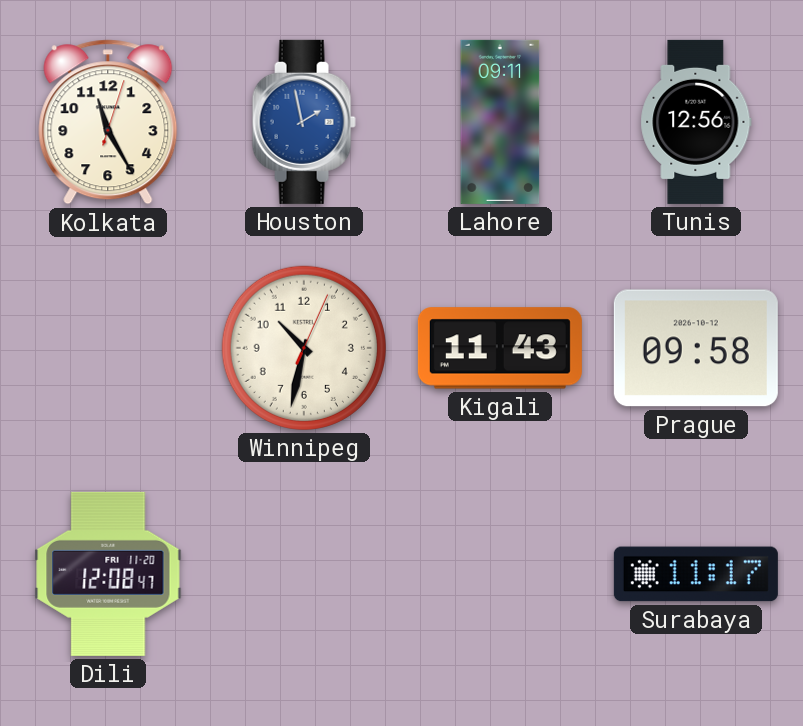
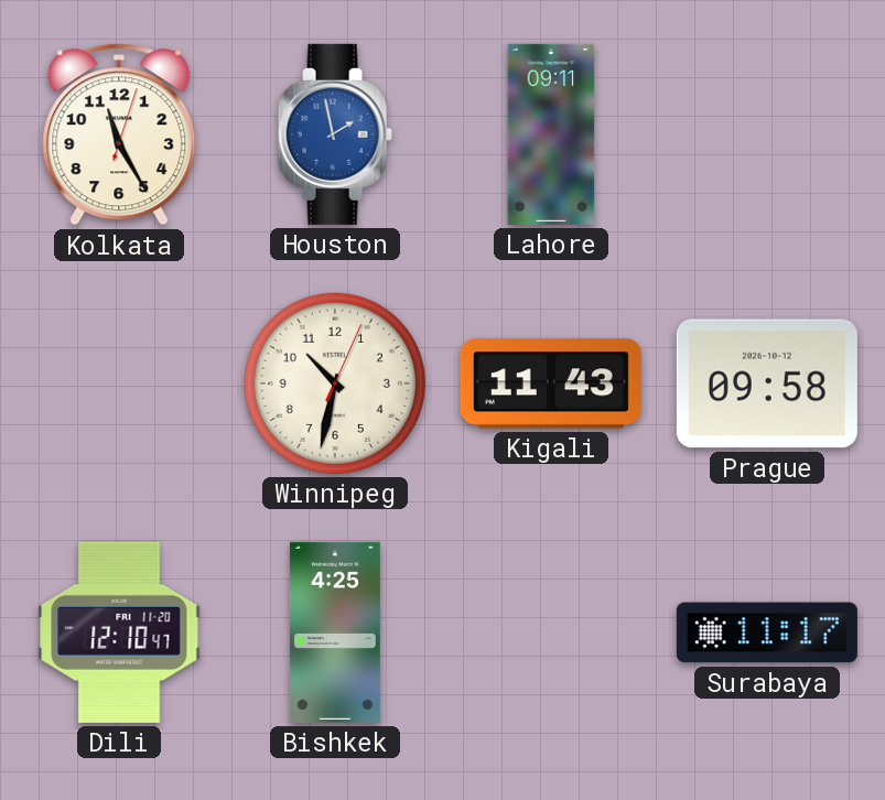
Tunis: 12:56 -> none
Dili: 12:08 -> 12:10
Bishkek: none -> 4:25
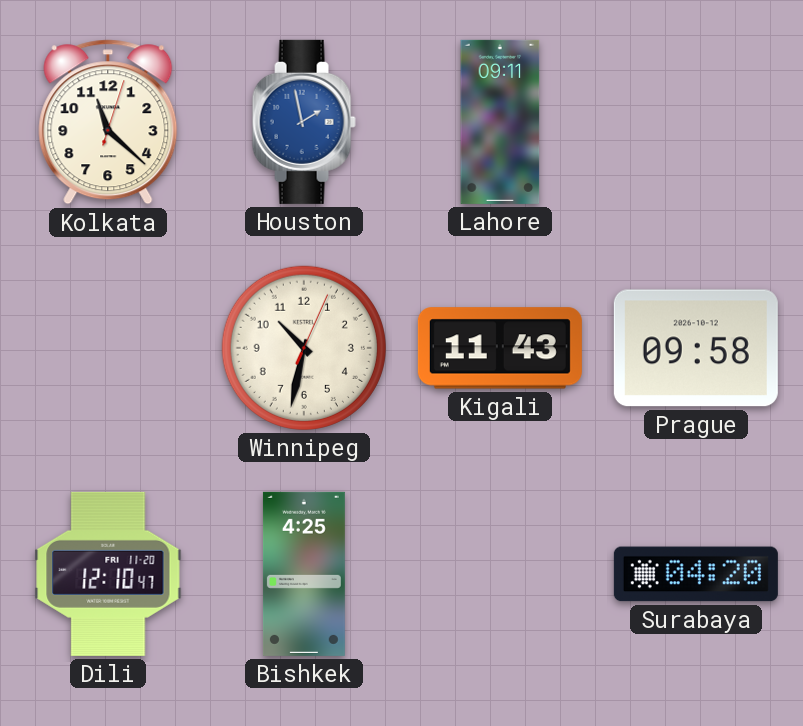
Kolkata: 11:25 -> 11:22
Surabaya: 11:17 -> 04:20
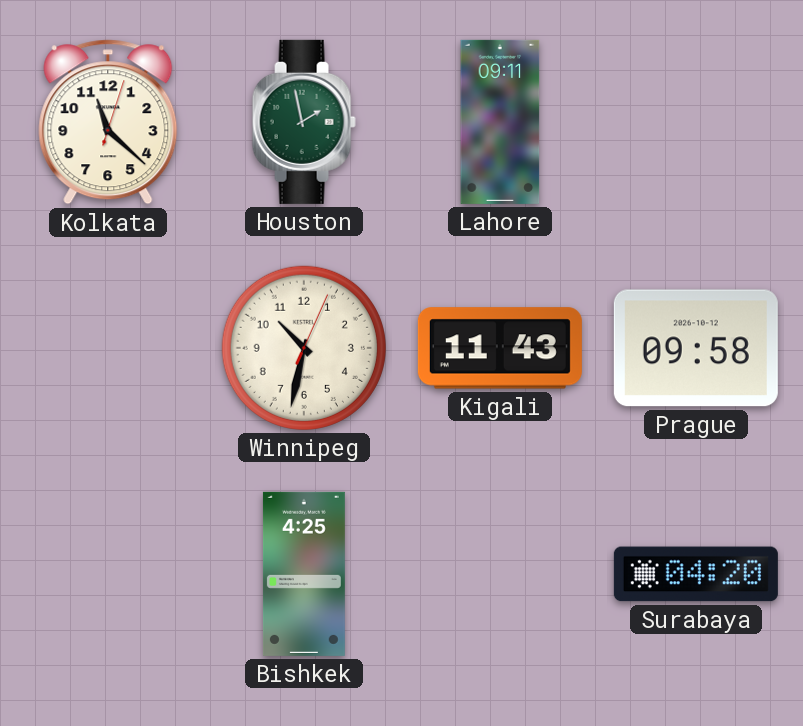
Houston dial: blue -> green
Dili: 12:10 -> none
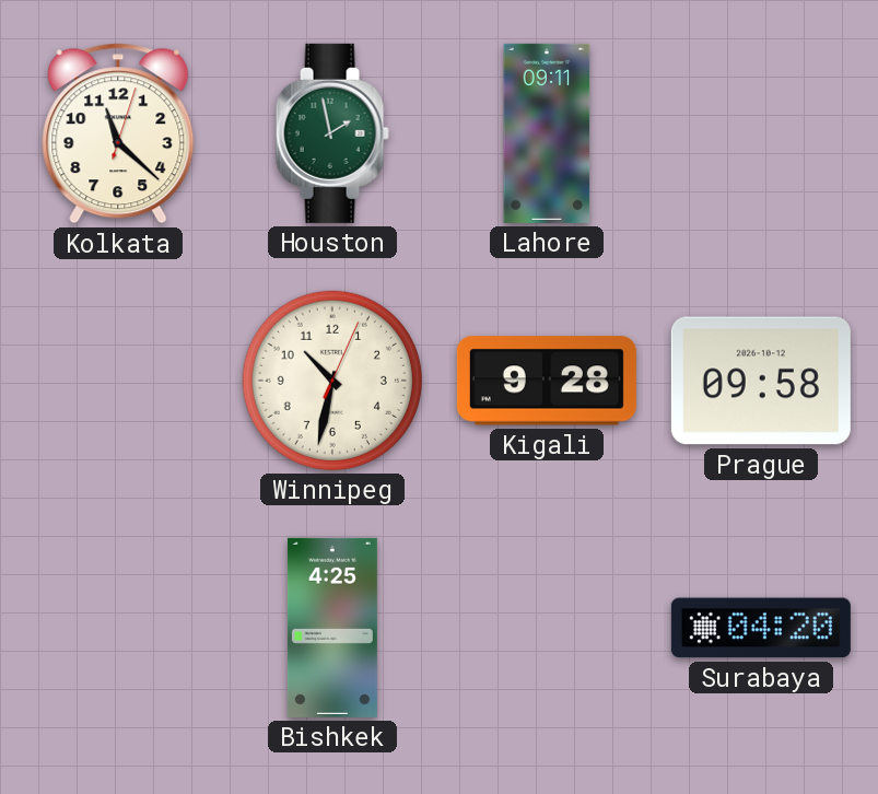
Kigali: 11:43 -> 9:28
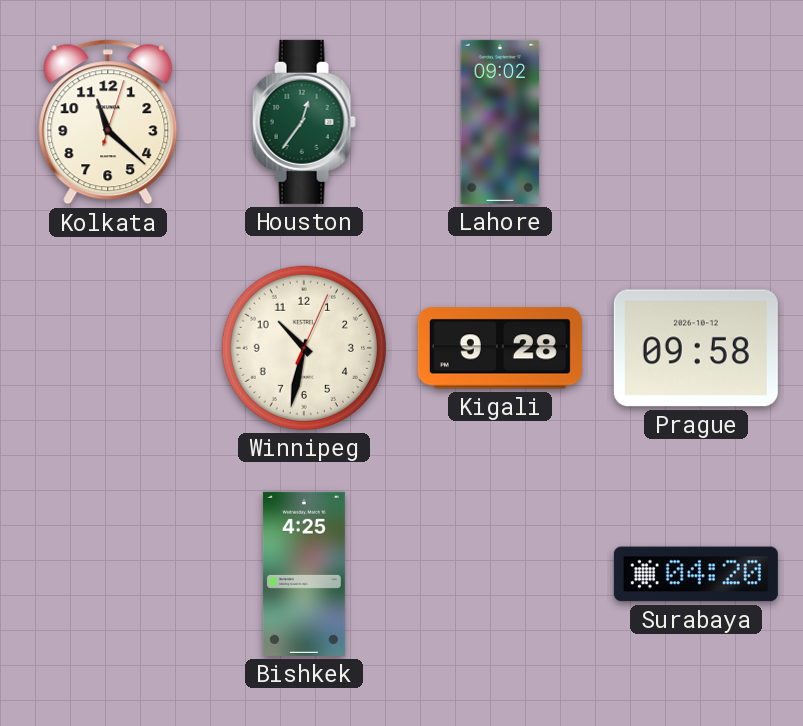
Houston: 1:58 -> 12:36
Lahore: 09:11 -> 09:02
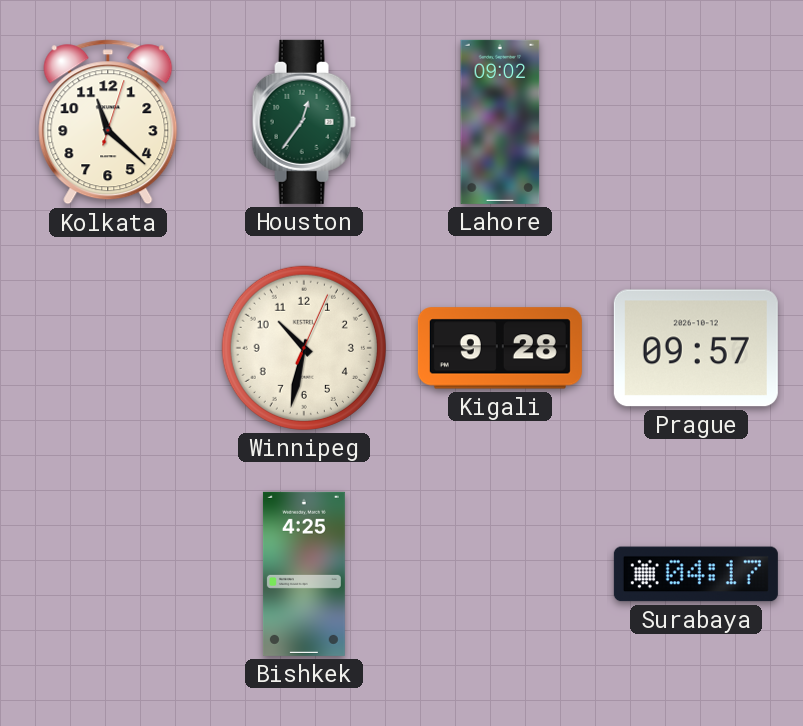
Prague: 09:58 -> 09:57
Surabaya: 04:20 -> 04:17
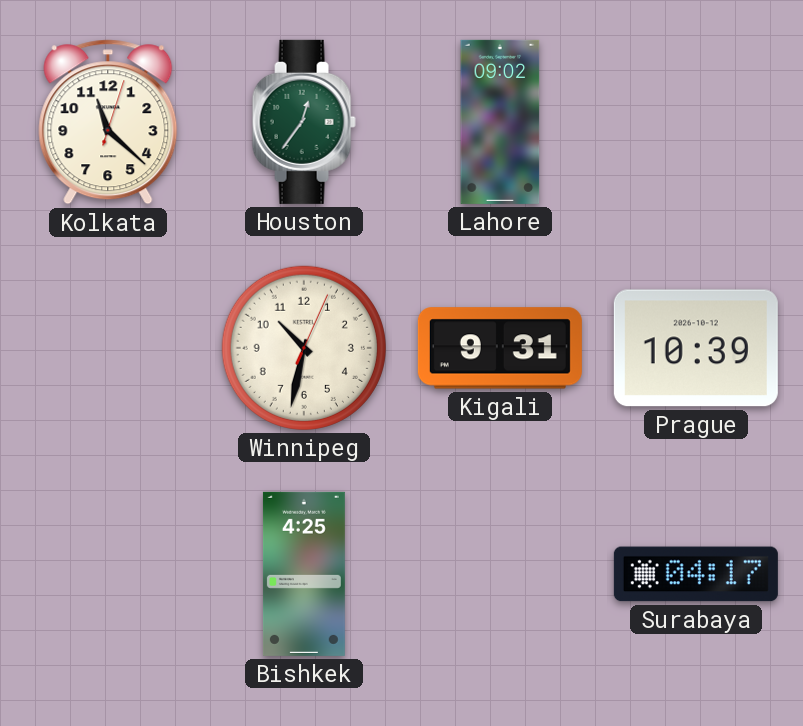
Kigali: 9:28 -> 9:31
Prague: 09:57 -> 10:39
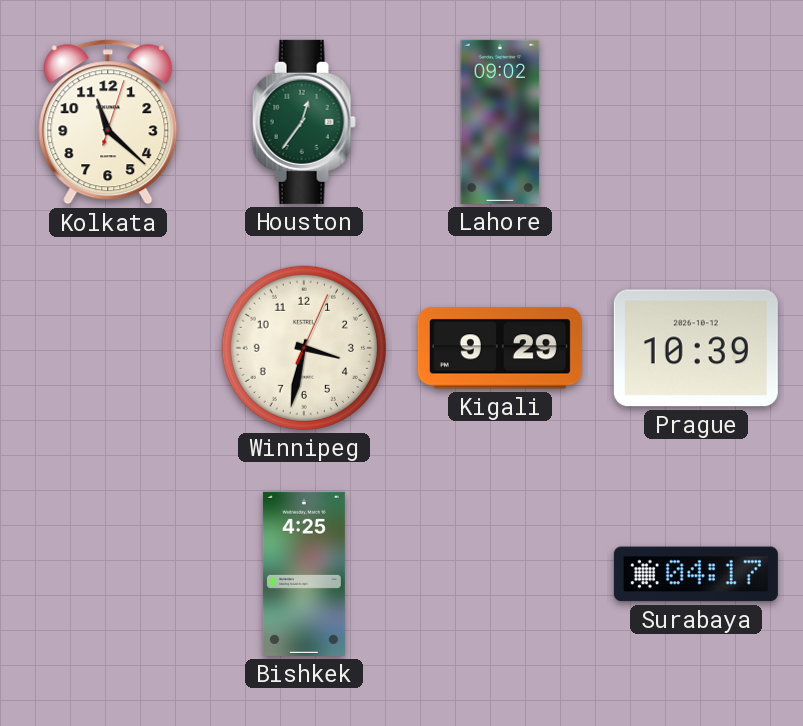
Winnipeg: 10:32 -> 3:32
Kigali: 9:31 -> 9:29
